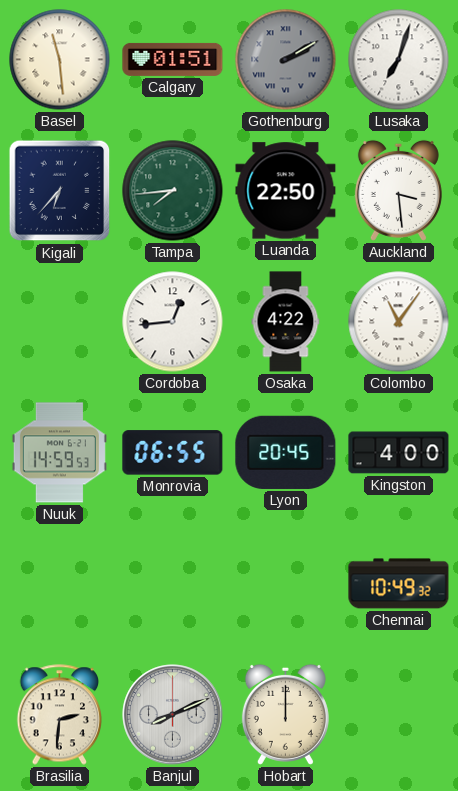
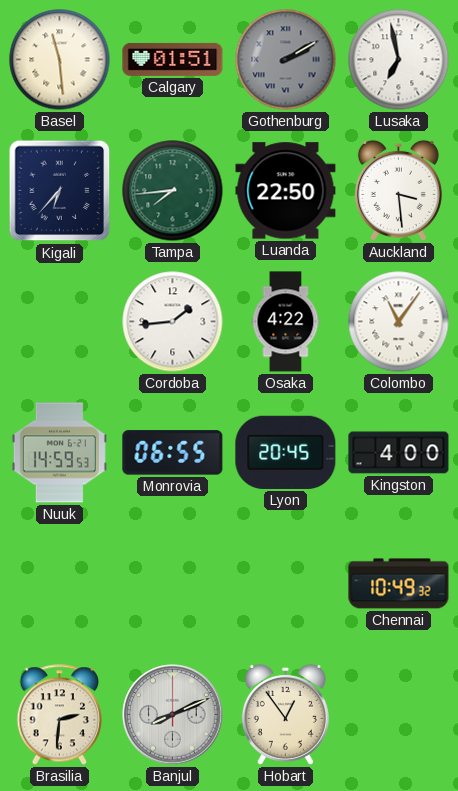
Lusaka: 7:03 -> 6:58
Cordoba: 12:44 -> 1:44
Hobart: 12:00 -> 12:54
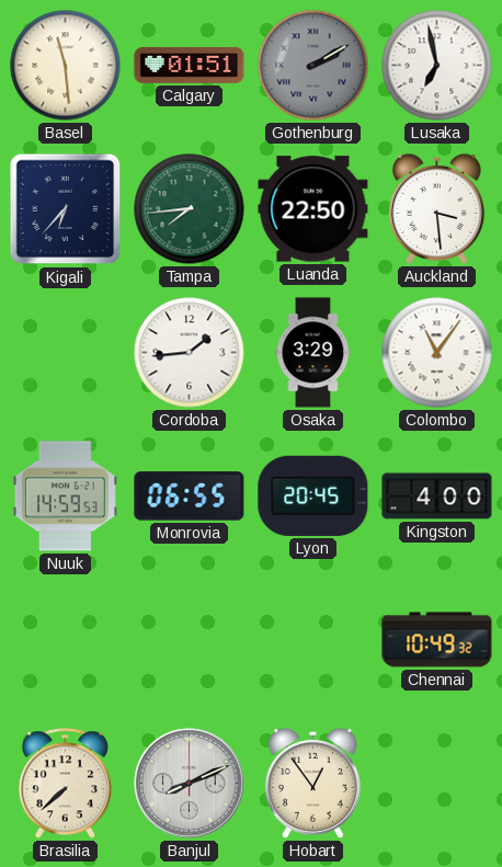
Osaka: 4:22 -> 3:29
Brasilia: 2:31 -> 7:38
